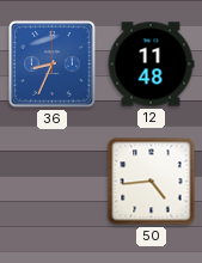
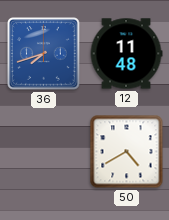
36: 8:34 -> 7:42
50: 4:44 -> 4:40
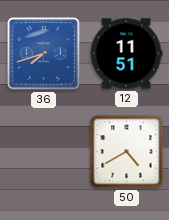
12: 11:48 -> 11:51
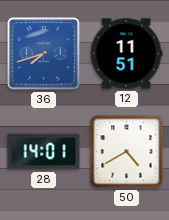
28: none -> 14:01
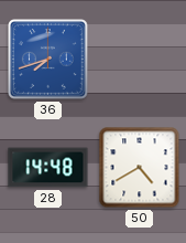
12: 11:51 -> none
28: 14:01 -> 14:48
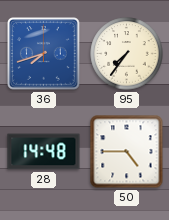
95: none -> 7:36
50: 4:40 -> 4:45
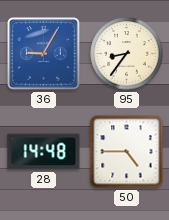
36: 7:42 -> 9:05
95: 7:36 -> 8:36
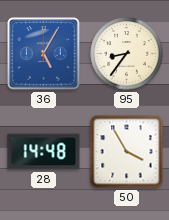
36: 9:05 -> 5:05
50: 4:45 -> 3:55
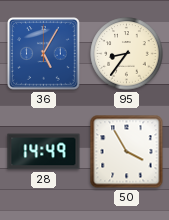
28: 14:48 -> 14:49
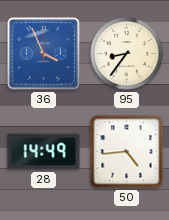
36: 5:05 -> 3:56
50: 3:55 -> 4:44
